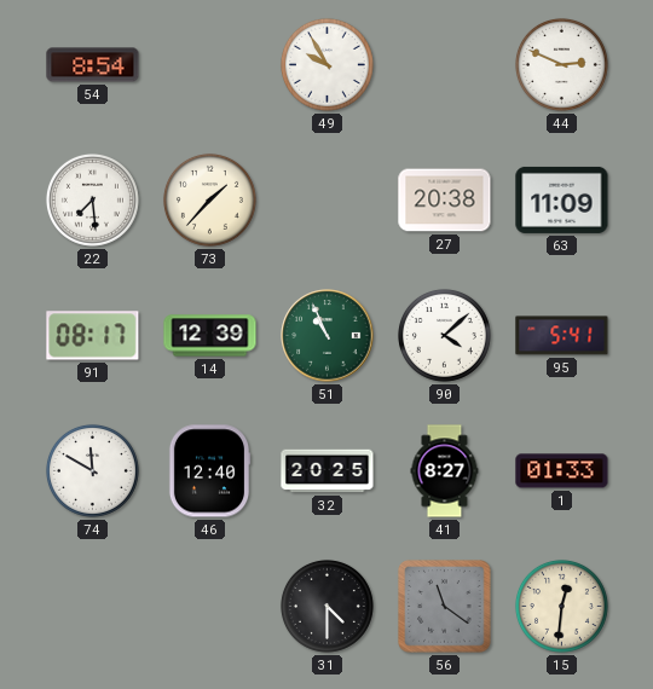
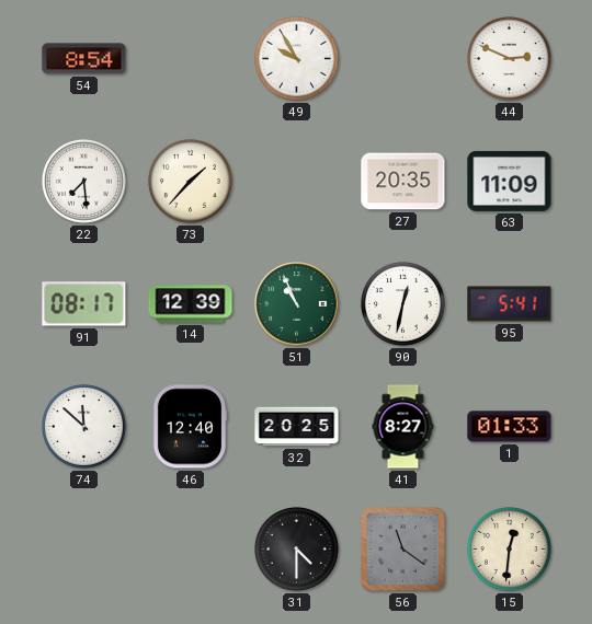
27: 20:38 -> 20:35
90: 4:08 -> 12:32
74: 11:50 -> 11:52
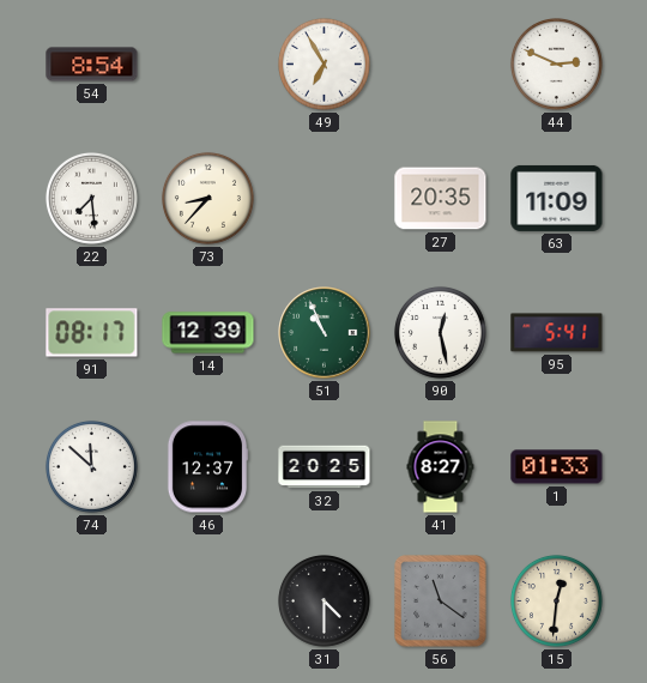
49: 9:55 -> 6:55
73: 1:37 -> 8:37
90: 12:32 -> 12:28
46: 12:40 -> 12:37
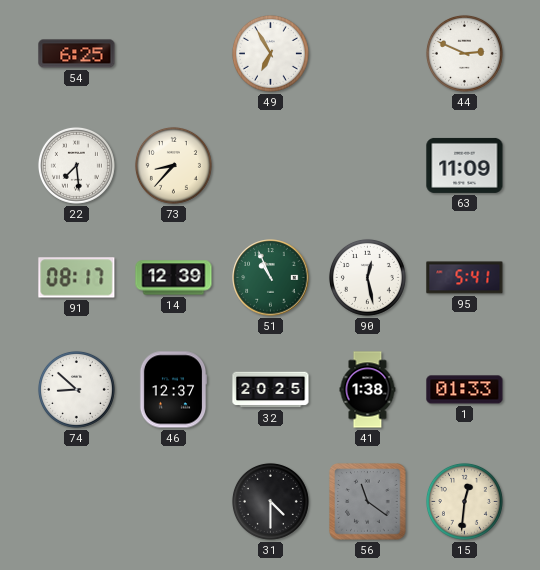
54: 8:54 -> 6:25
27: 20:35 -> none
74: 11:52 -> 8:52
41: 8:27 -> 1:38
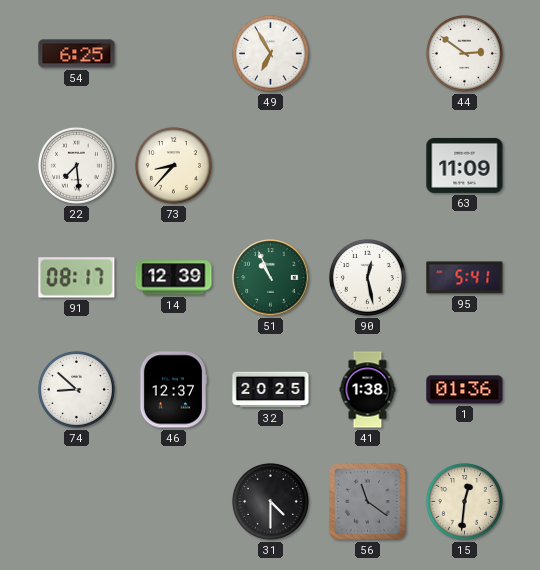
44: 2:49 -> 2:51
1: 01:33 -> 01:36
